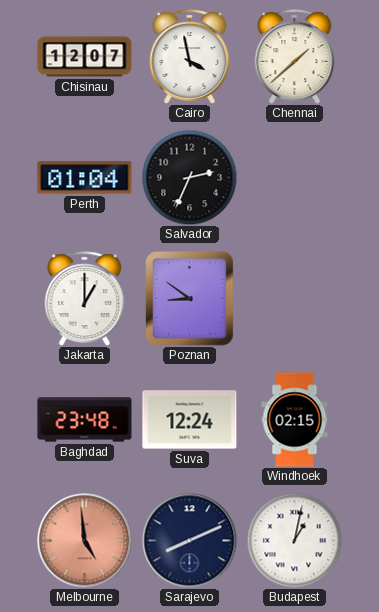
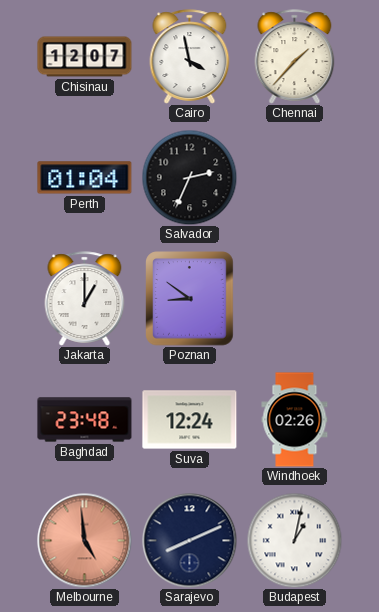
Chennai: 1:38 -> 1:37
Windhoek: 02:15 -> 02:26
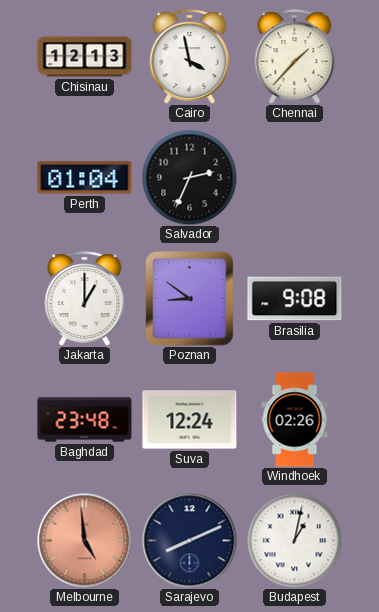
Chisinau: 12:07 -> 12:13
Brasilia: none -> 9:08
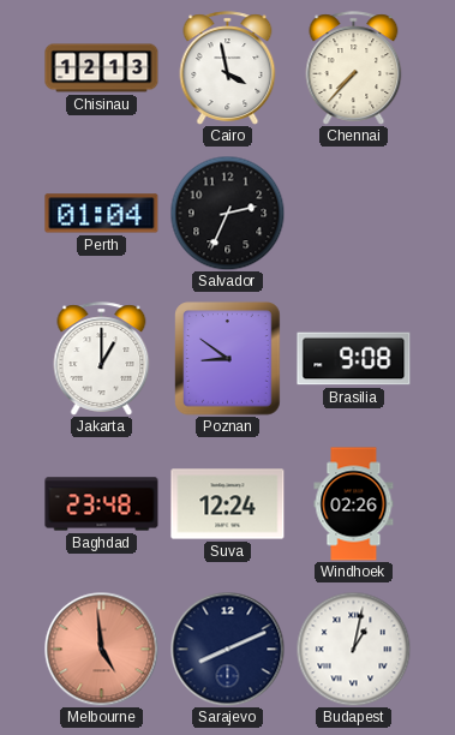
Chennai: 1:37 -> 7:37
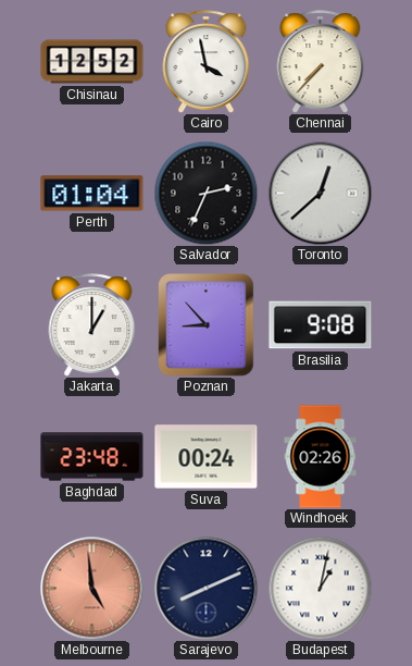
Chisinau: 12:13 -> 12:52
Toronto: none -> 12:38
Poznan: 8:51 -> 8:53
Suva: 12:24 -> 00:24
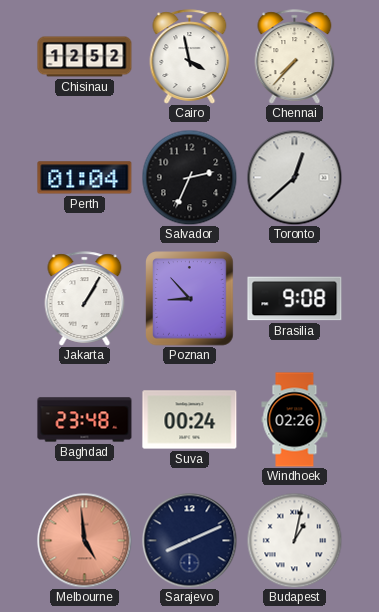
Jakarta: 1:00 -> 1:05
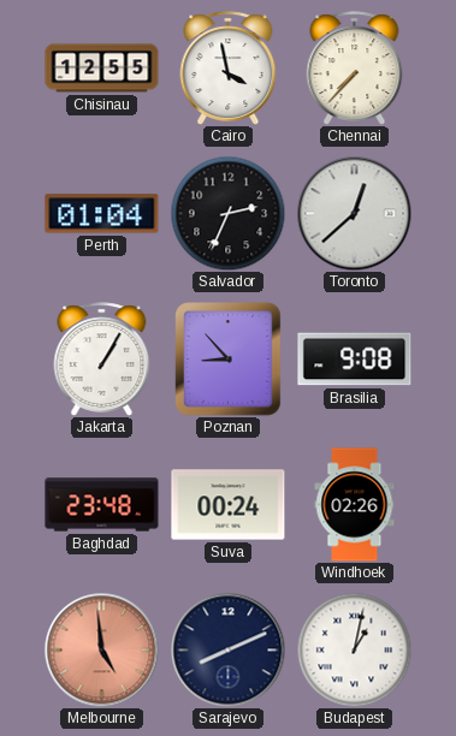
Chisinau: 12:52 -> 12:55
